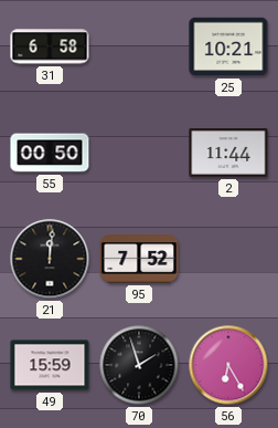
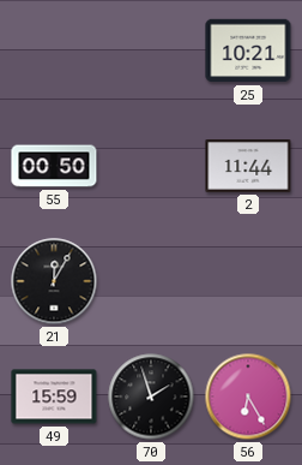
31: 6:58 -> none
21: 12:01 -> 12:05
95: 7:52 -> none
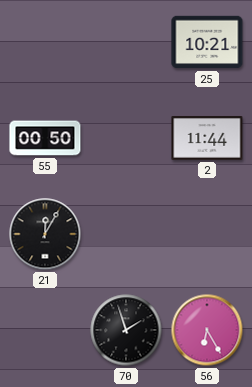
49: 15:59 -> none
